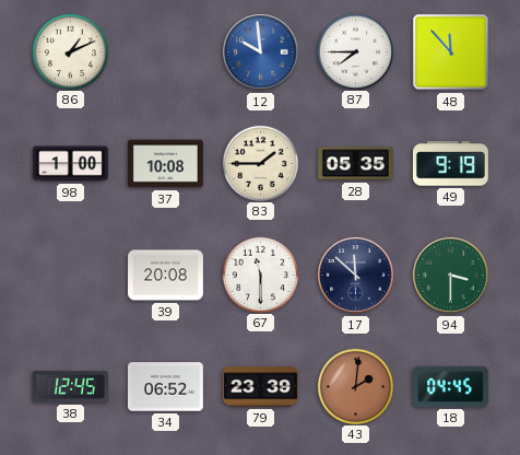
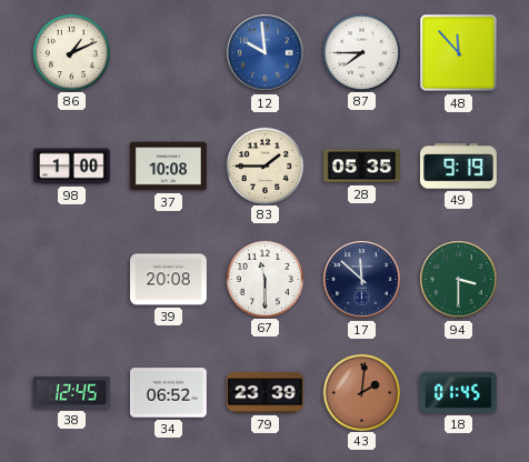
18: 04:45 -> 01:45
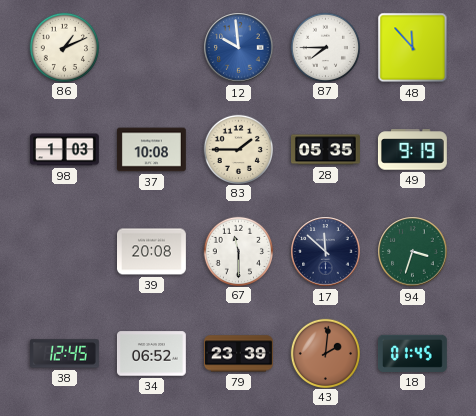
98: 1:00 -> 1:03
94: 3:30 -> 3:33
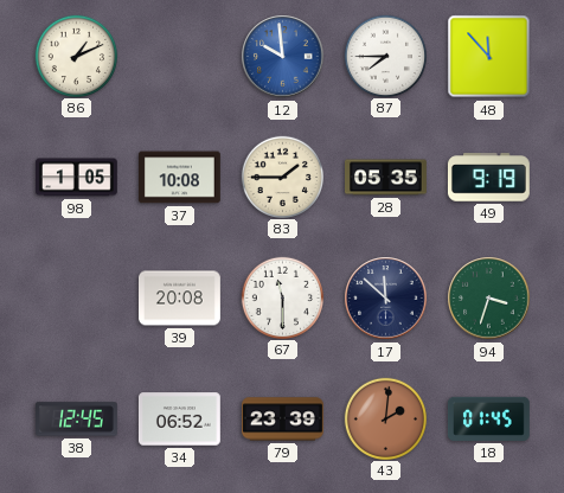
98: 1:03 -> 1:05
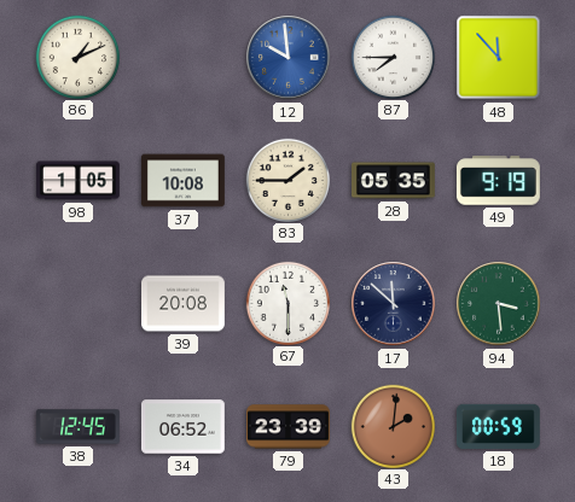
94: 3:33 -> 3:29
18: 01:45 -> 00:59
